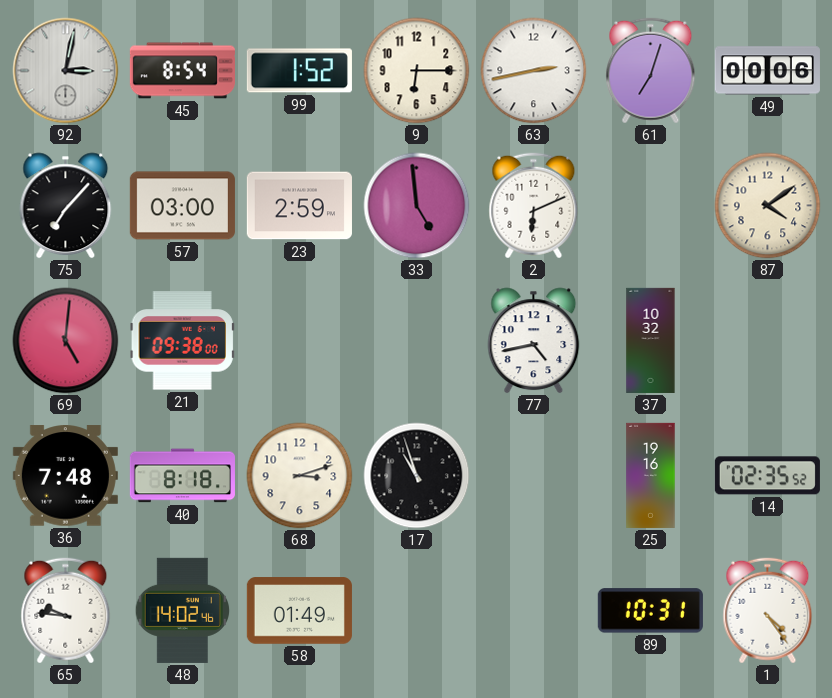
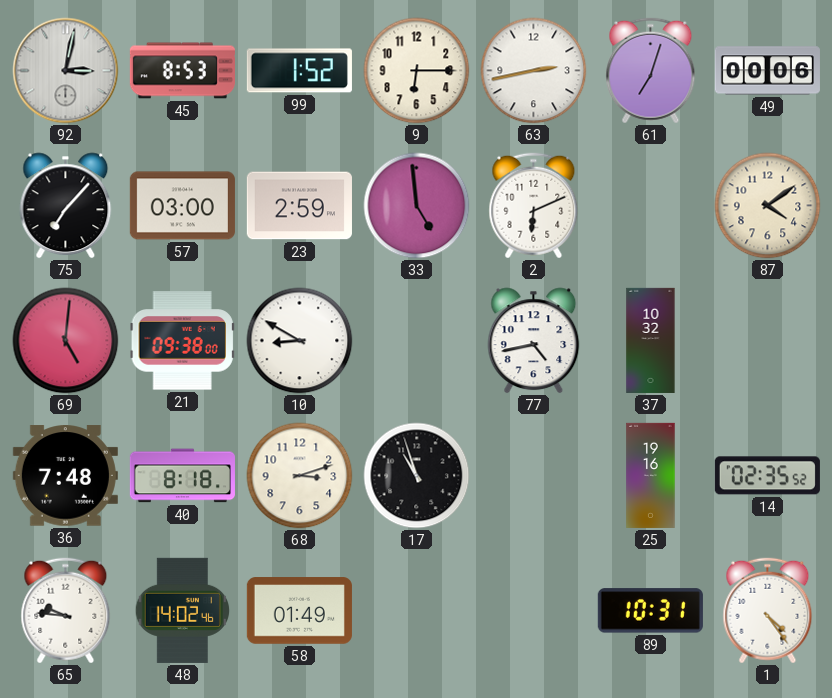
45: 8:54 -> 8:53
10: none -> 8:50
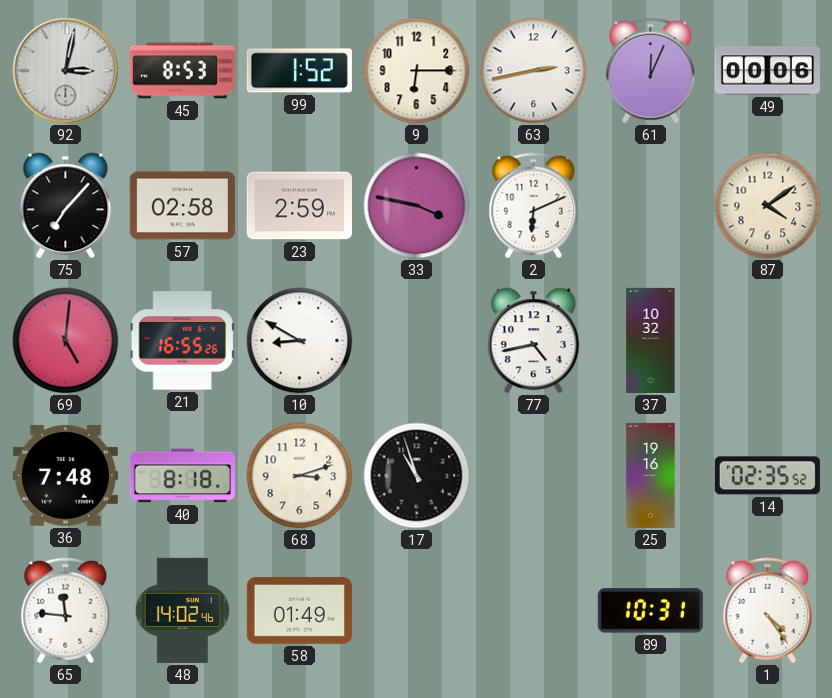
61: 7:03 -> 12:04
57: 03:00 -> 02:58
33: 4:59 -> 3:47
21: 09:38 -> 16:55
65: 9:46 -> 11:46
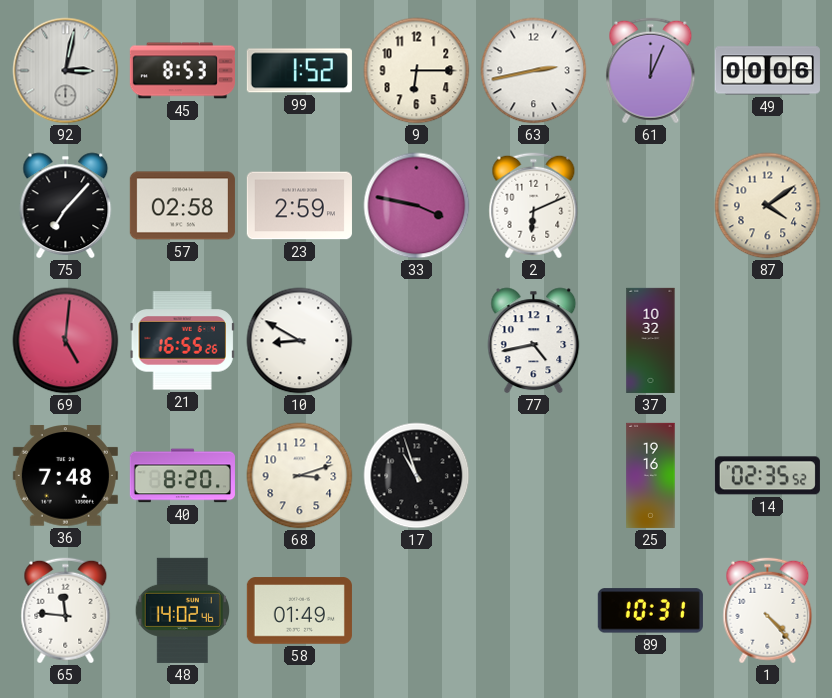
40: 8:18 -> 8:20
1: 4:24 -> 4:23
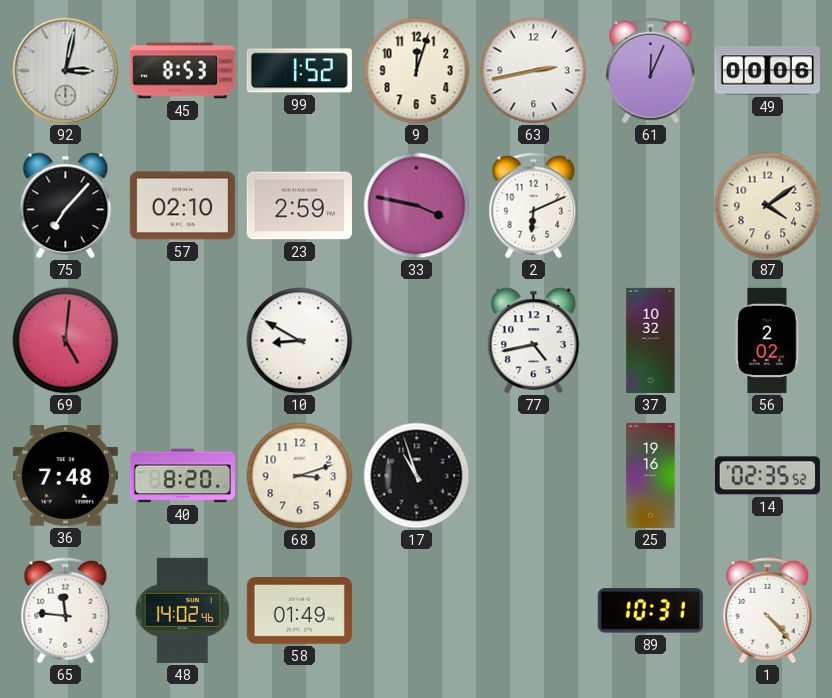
9: 6:15 -> 12:03
57: 02:58 -> 02:10
21: 16:55 -> none
56: none -> 2:02
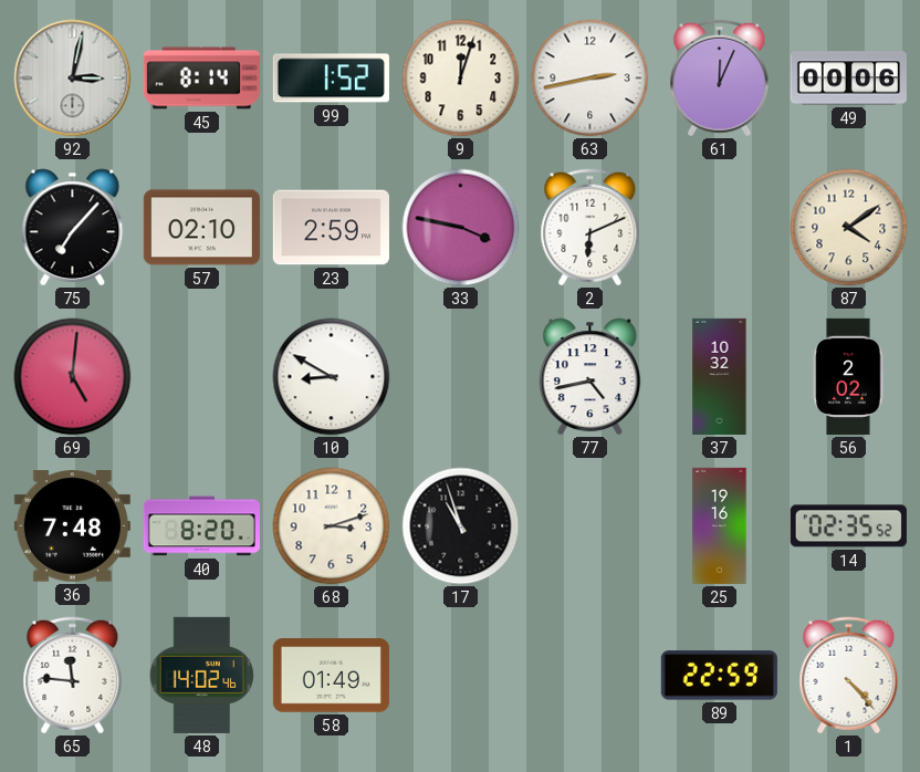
45: 8:53 -> 8:14
89: 10:31 -> 22:59
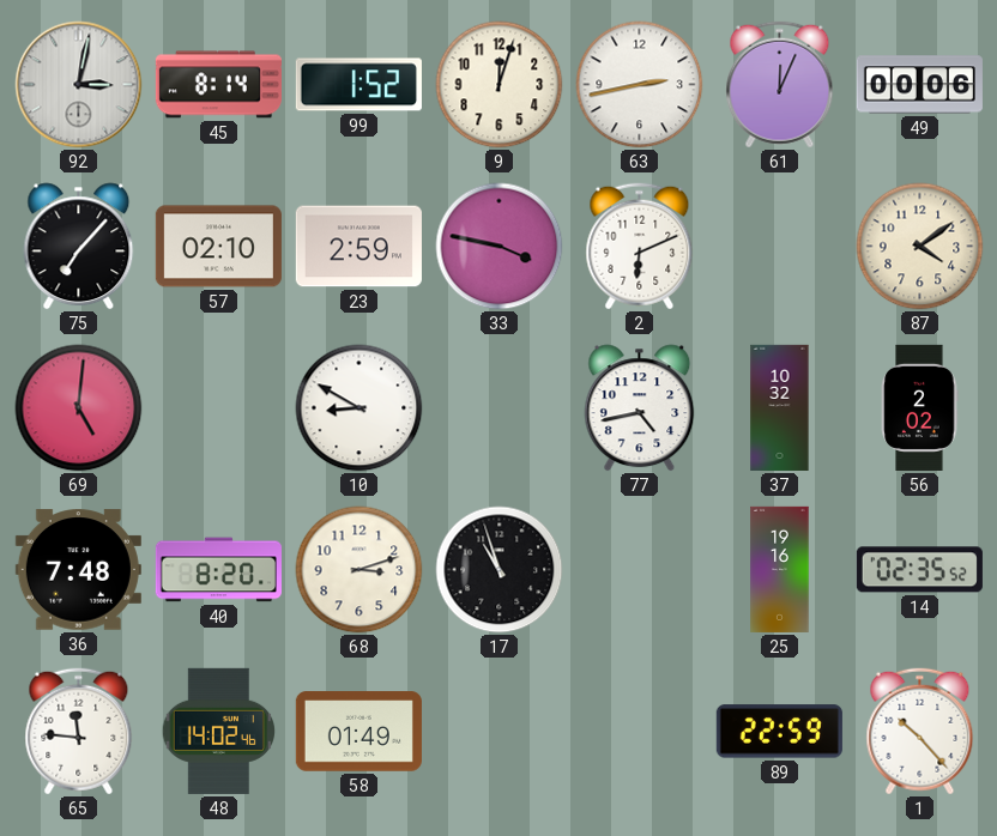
1: 4:23 -> 10:23
